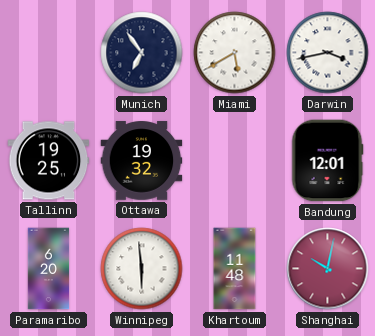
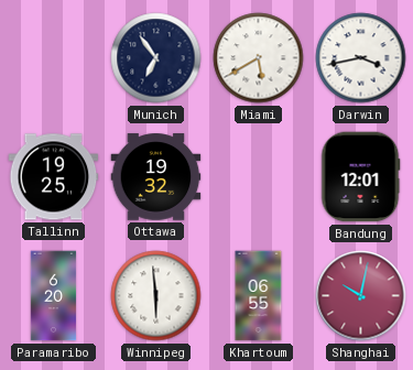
Khartoum: 11:48 -> 06:55
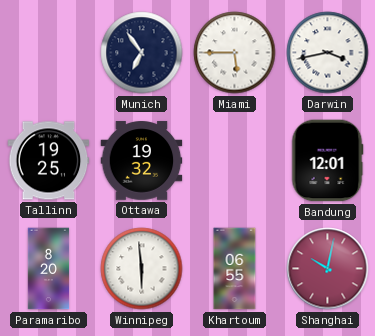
Miami: 5:40 -> 5:45
Paramaribo: 6:20 -> 8:20
